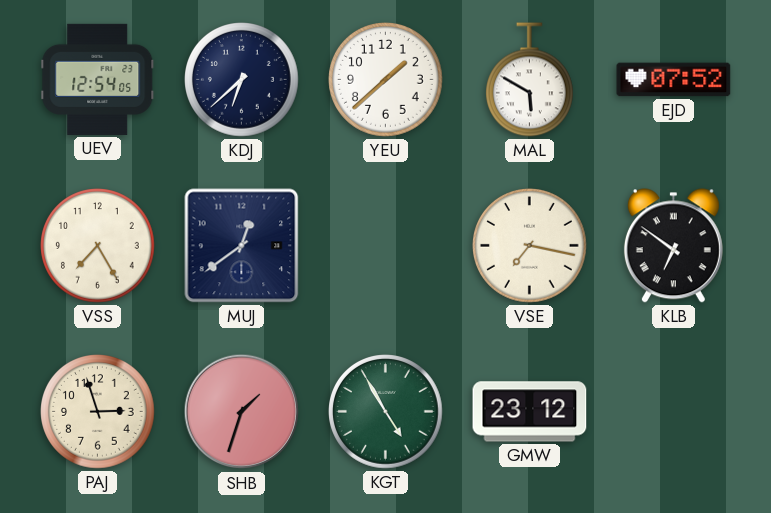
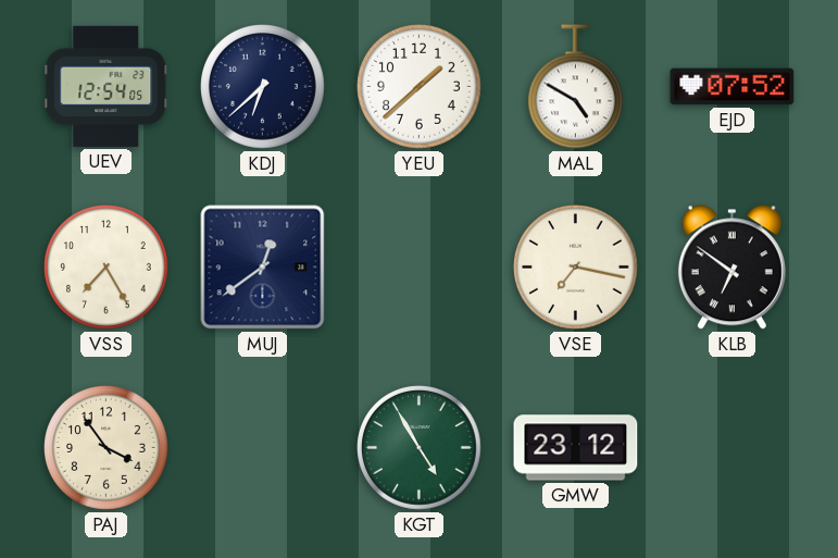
MAL: 5:50 -> 4:50
PAJ: 2:57 -> 3:54
SHB: 1:33 -> none
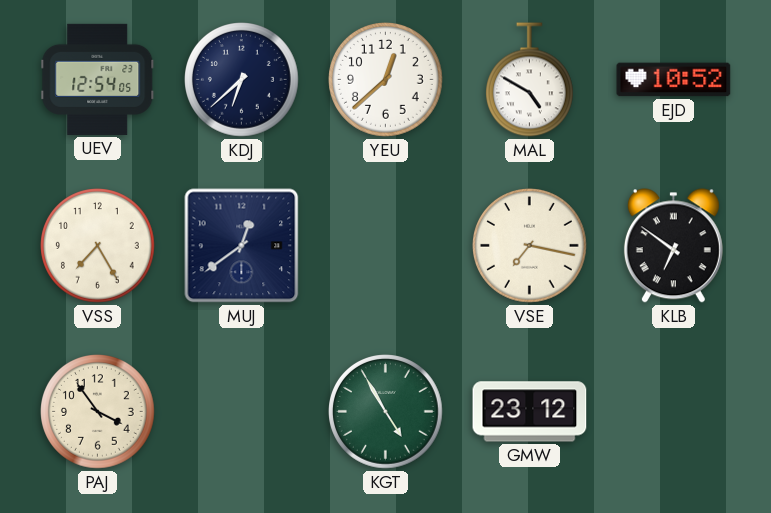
YEU: 1:38 -> 12:38
EJD: 07:52 -> 10:52
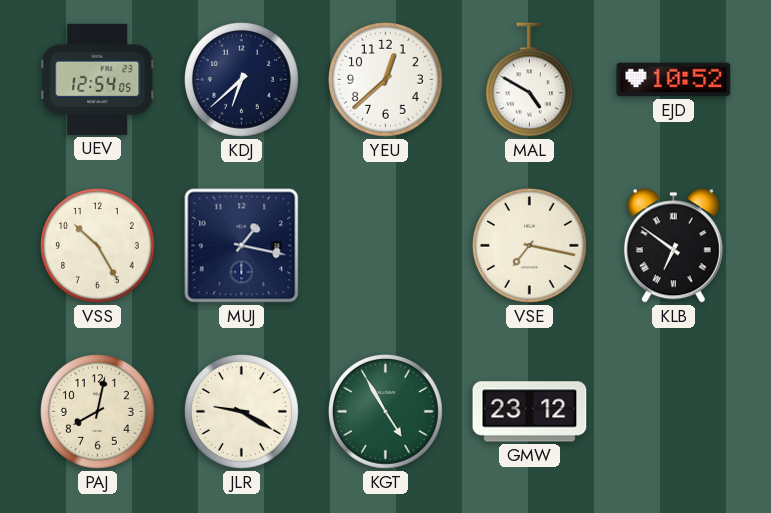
VSS: 7:25 -> 10:25
MUJ: 12:39 -> 1:17
PAJ: 3:54 -> 8:02
JLR: none -> 9:20
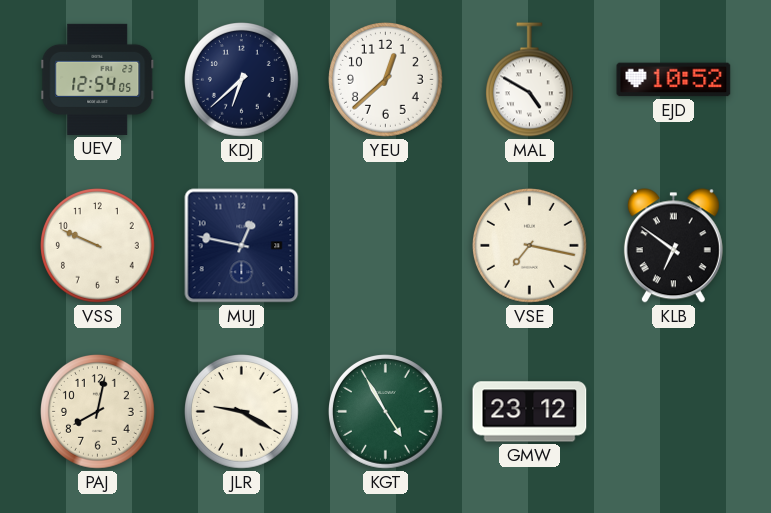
VSS: 10:25 -> 9:49
MUJ: 1:17 -> 12:47
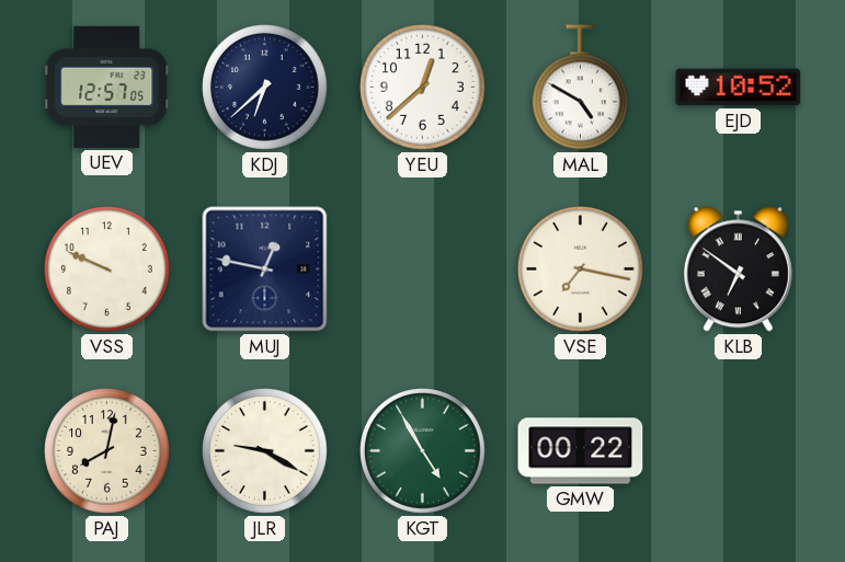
UEV: 12:54 -> 12:57
GMW: 23:12 -> 00:22
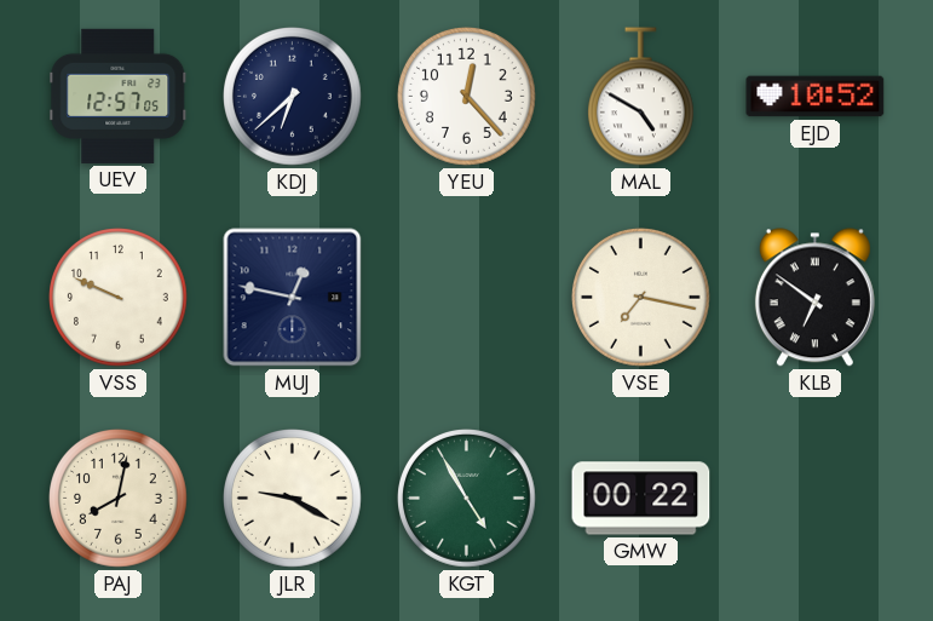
YEU: 12:38 -> 12:23
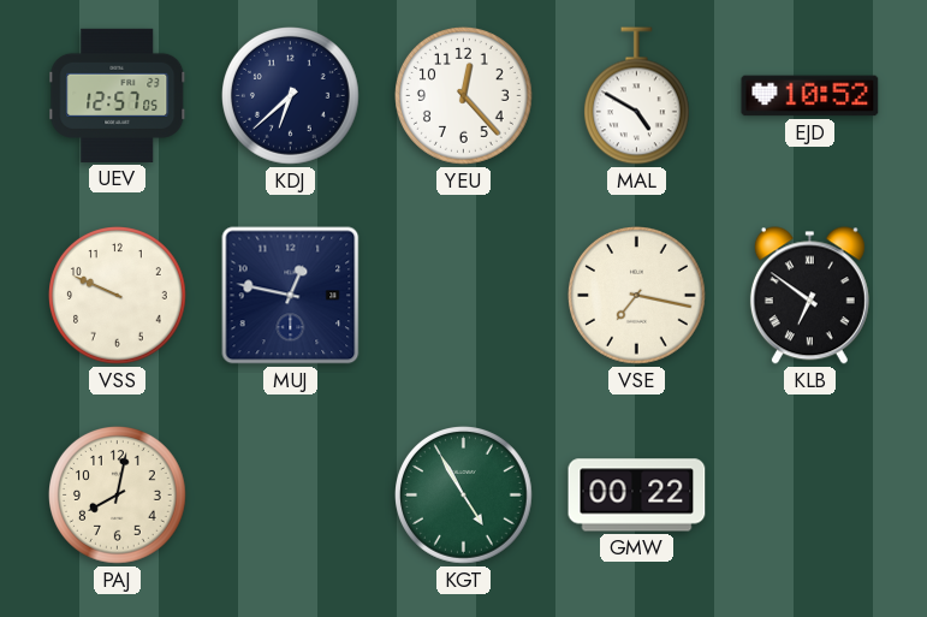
JLR: 9:20 -> none
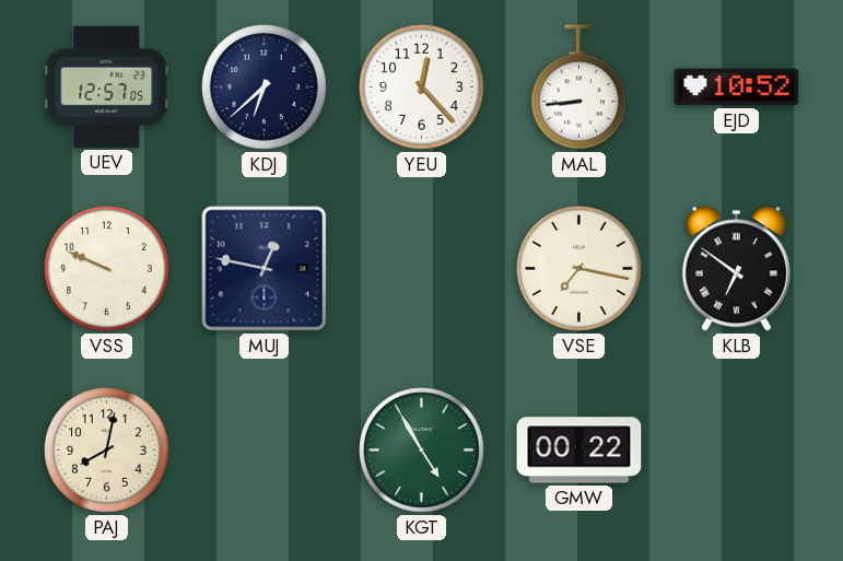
MAL: 4:50 -> 8:44
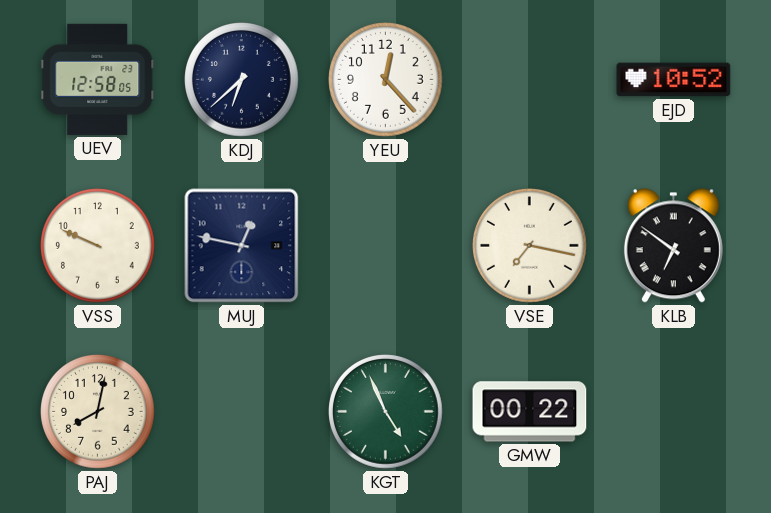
UEV: 12:57 -> 12:58
MAL: 8:44 -> none
KGT: 4:55 -> 4:56
